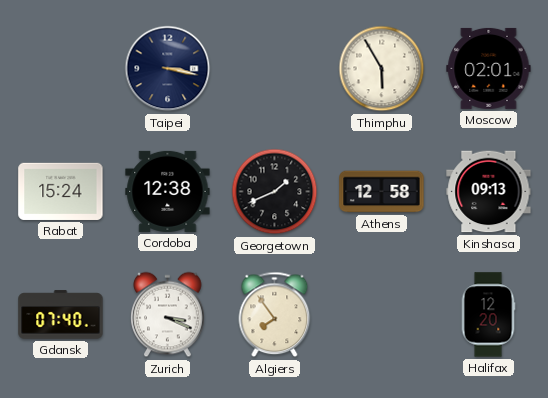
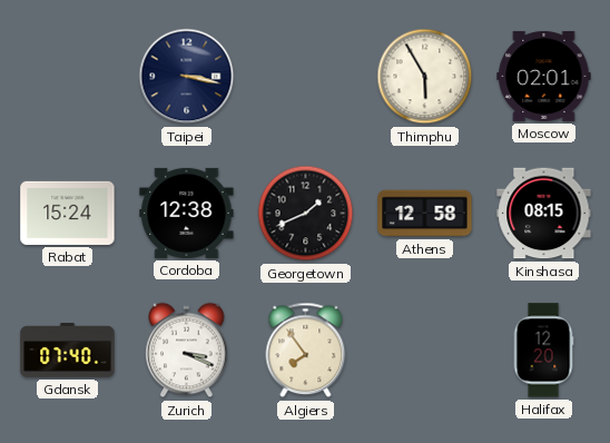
Kinshasa: 09:13 -> 08:15
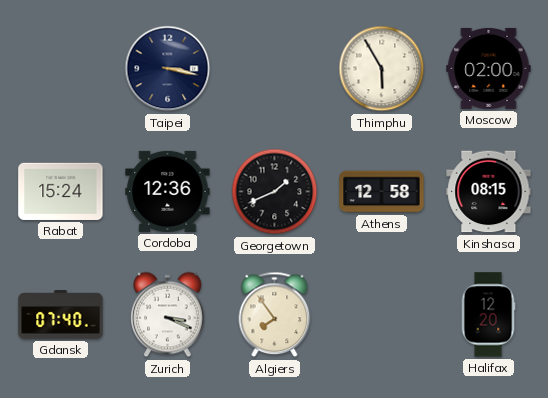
Moscow: 02:01 -> 02:00
Cordoba: 12:38 -> 12:36
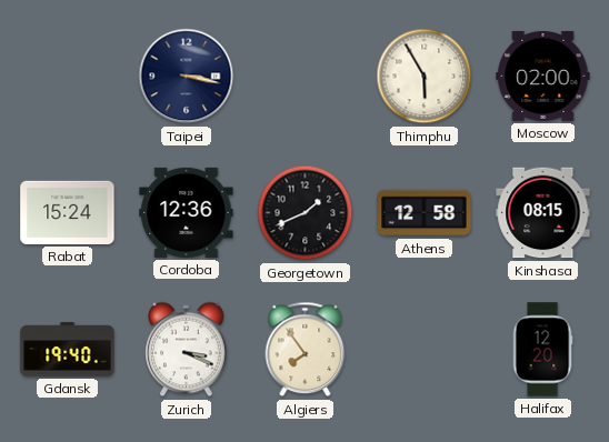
Gdansk: 07:40 -> 19:40
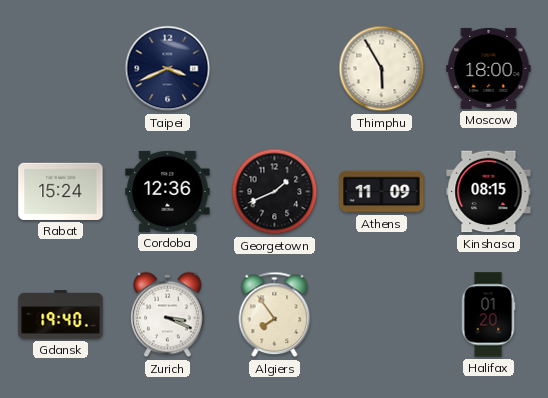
Taipei: 3:17 -> 3:41
Moscow: 02:00 -> 18:00
Athens: 12:58 -> 11:09
Halifax: 12:20 -> 01:20
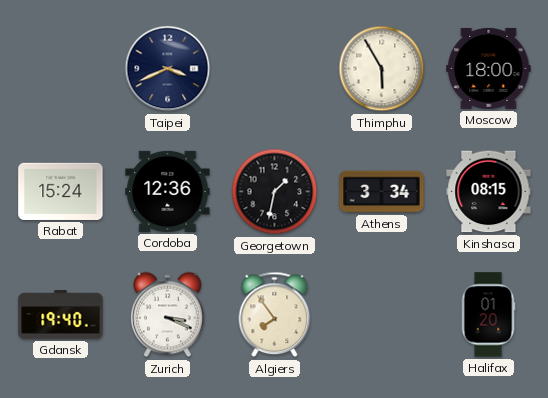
Georgetown: 1:41 -> 1:32
Athens: 11:09 -> 3:34
